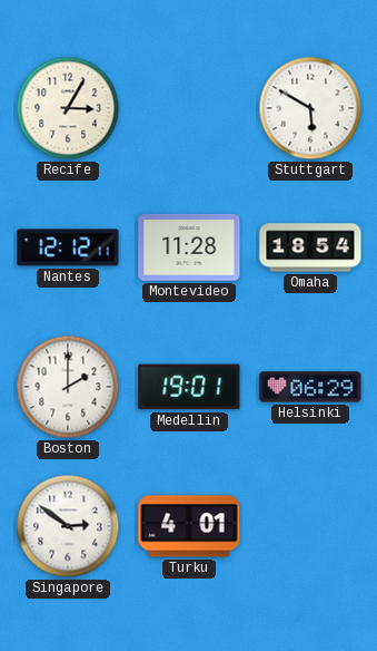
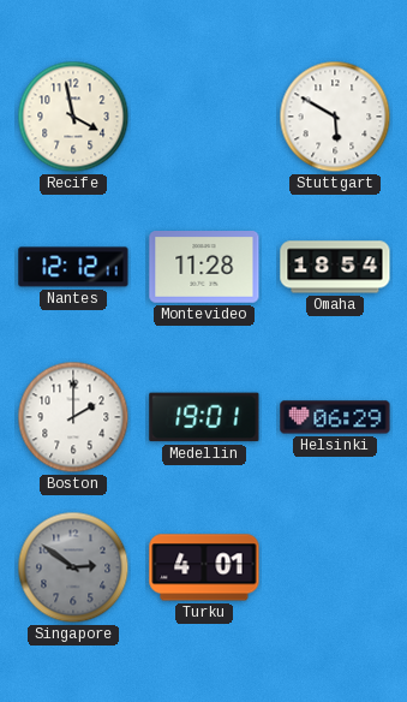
Recife: 3:05 -> 3:58
Singapore dial: white -> grey
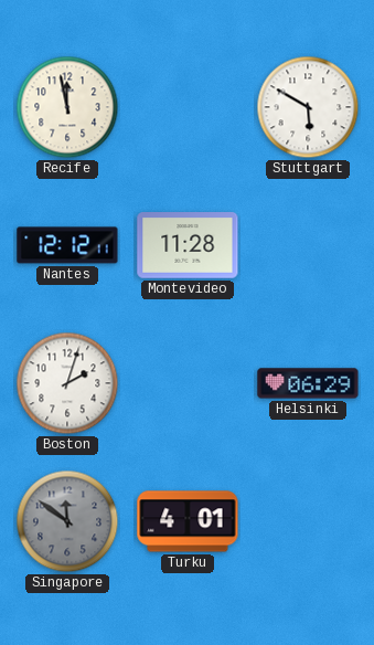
Recife: 3:58 -> 11:58
Omaha: 18:54 -> none
Boston: 2:00 -> 2:03
Medellin: 19:01 -> none
Singapore: 2:51 -> 11:51
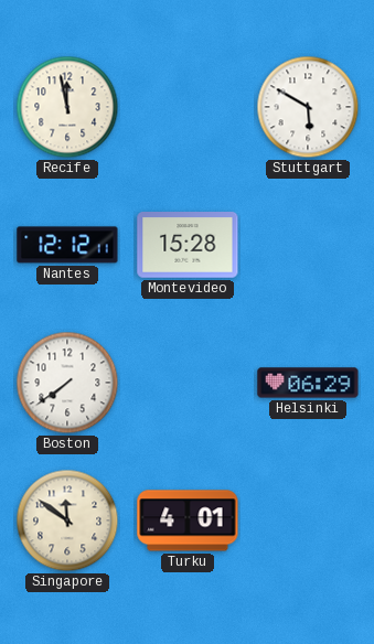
Montevideo: 11:28 -> 15:28
Boston: 2:03 -> 7:39
Singapore dial: grey -> cream
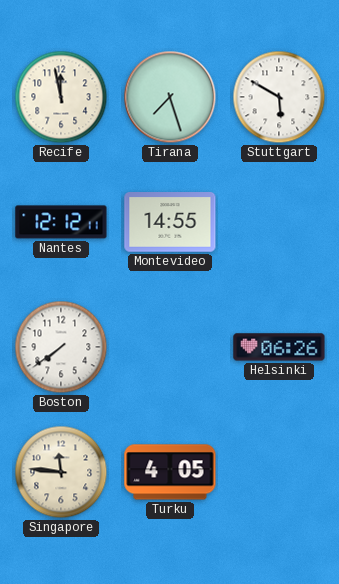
Tirana: none -> 7:27
Montevideo: 15:28 -> 14:55
Helsinki: 06:29 -> 06:26
Singapore: 11:51 -> 11:46
Turku: 4:01 -> 4:05
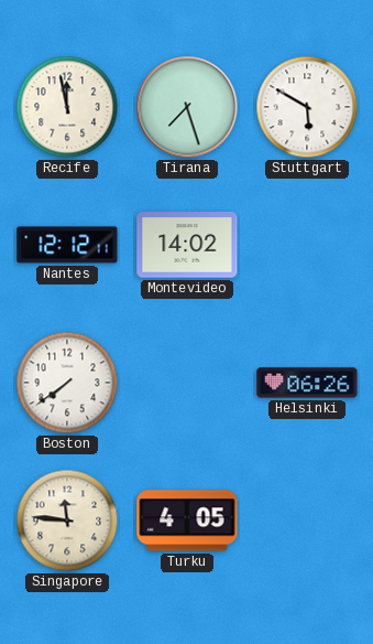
Montevideo: 14:55 -> 14:02
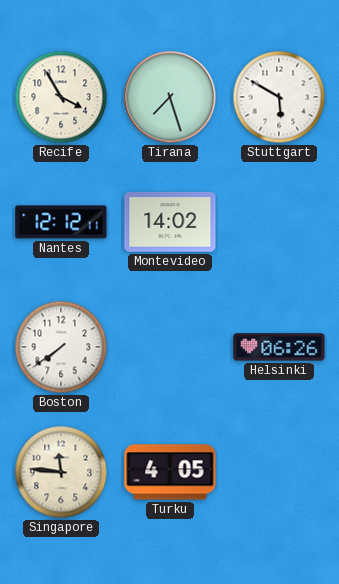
Recife: 11:58 -> 3:55
